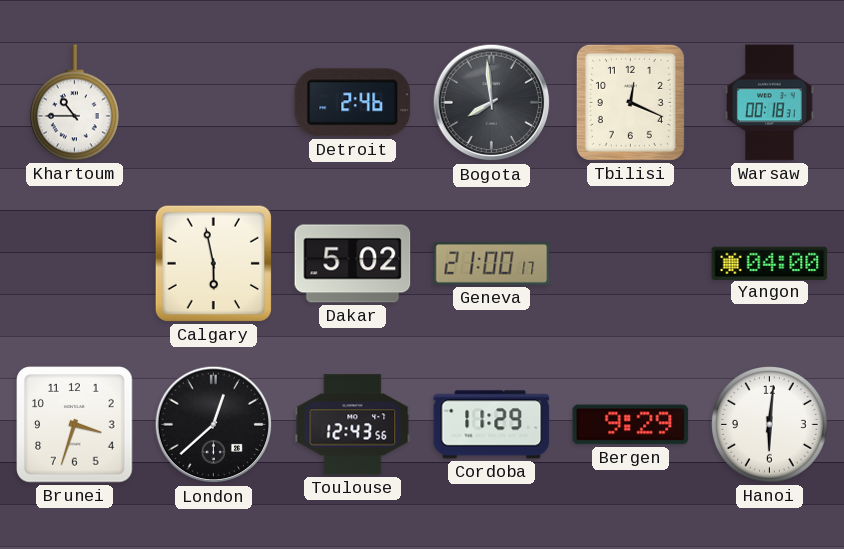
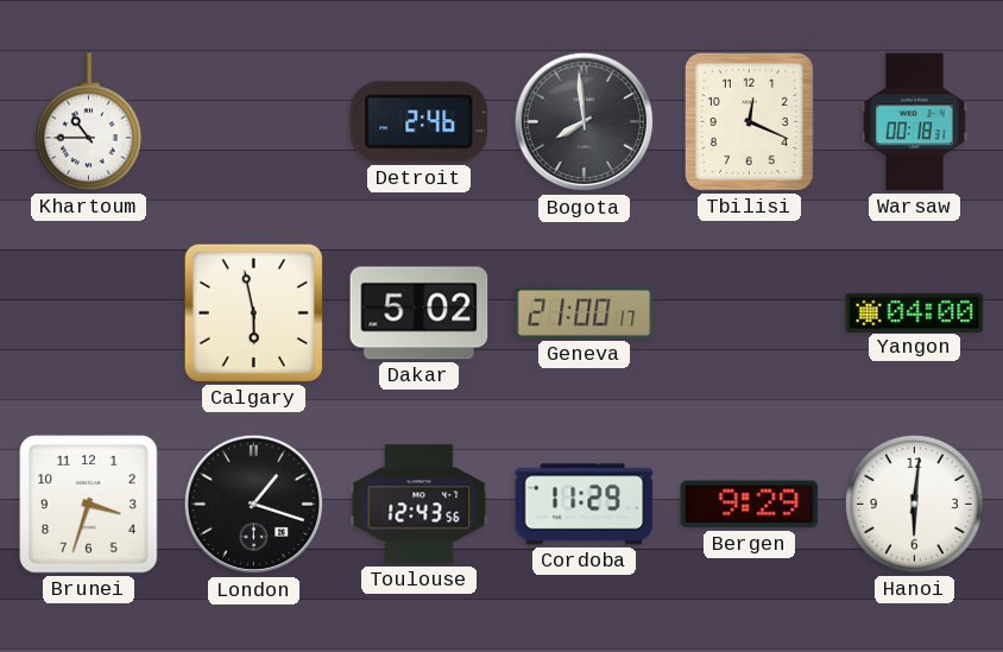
London: 12:38 -> 1:18
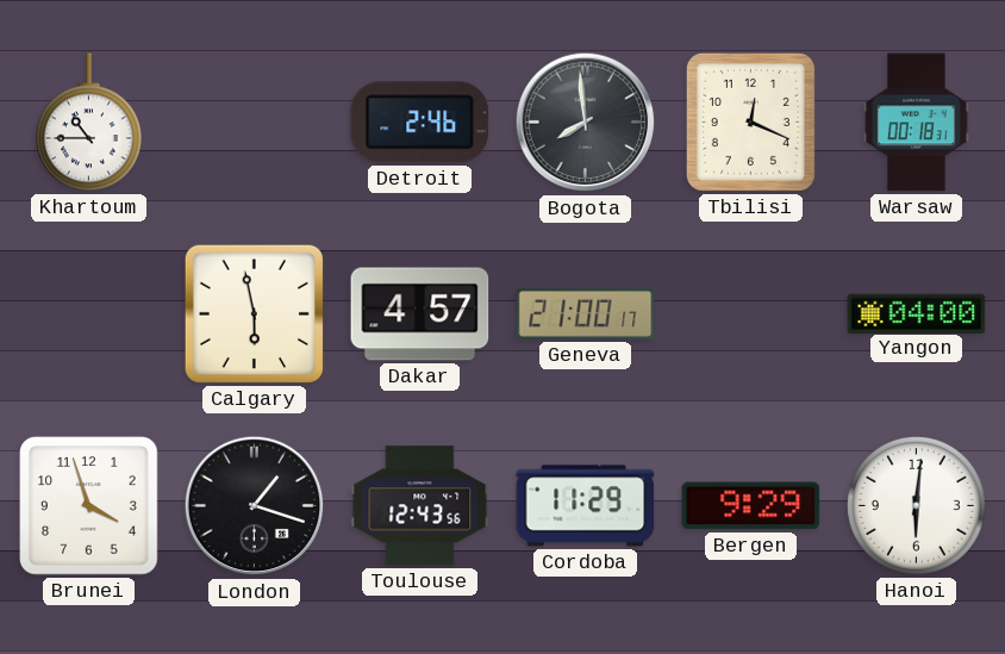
Dakar: 5:02 -> 4:57
Brunei: 3:33 -> 3:57
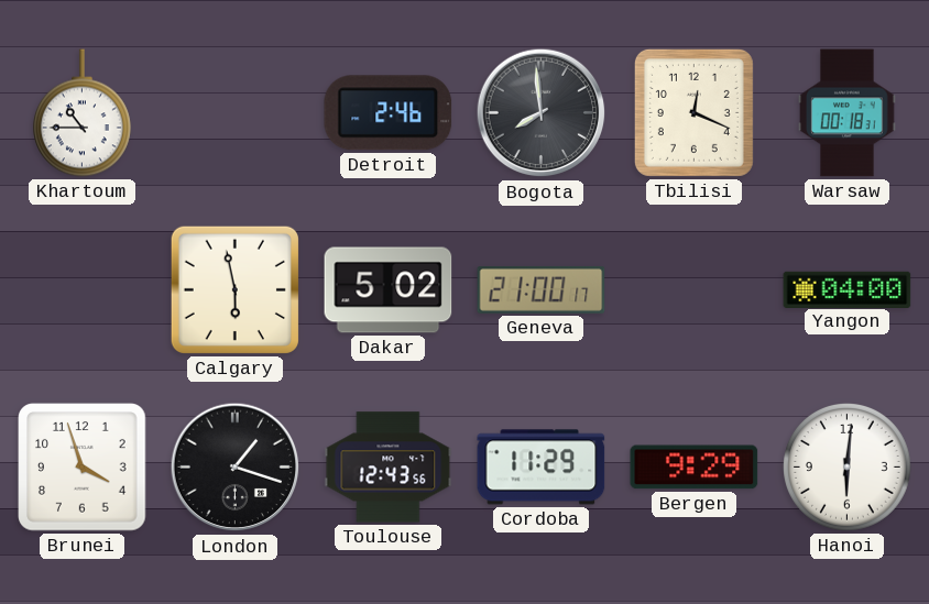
Dakar: 4:57 -> 5:02
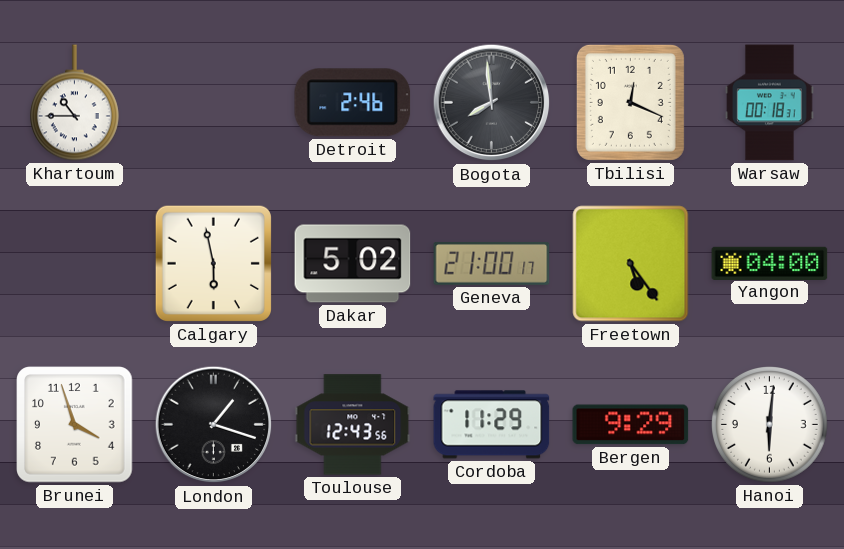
Freetown: none -> 5:24
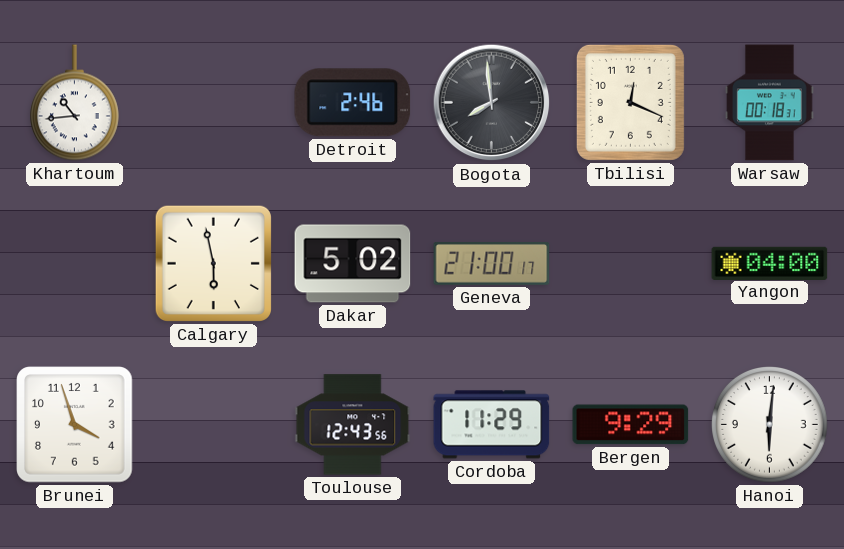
Khartoum: 10:45 -> 10:44
Freetown: 5:24 -> none
London: 1:18 -> none
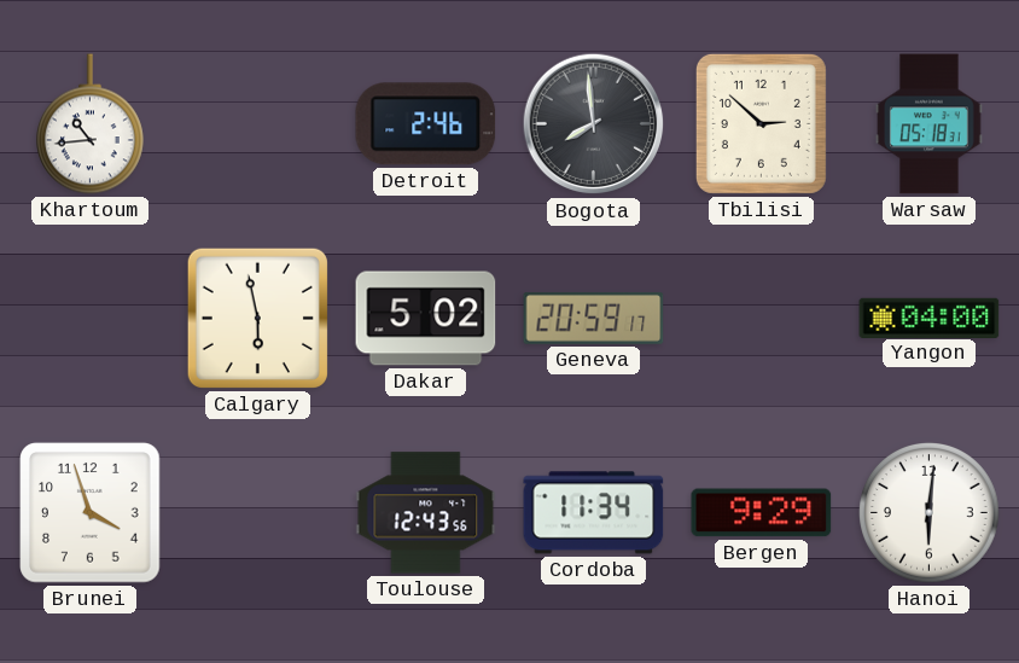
Tbilisi: 12:19 -> 2:52
Warsaw: 00:18 -> 05:18
Geneva: 21:00 -> 20:59
Cordoba: 11:29 -> 11:34
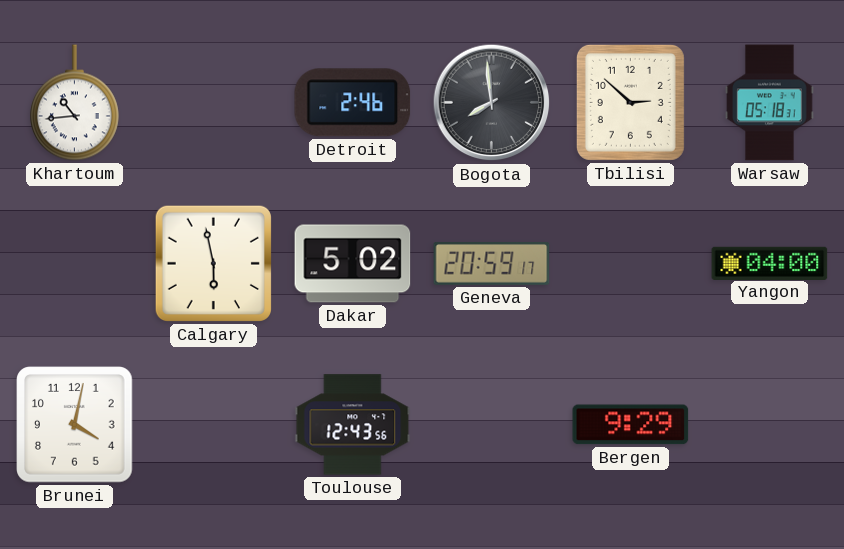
Brunei: 3:57 -> 4:02
Cordoba: 11:34 -> none
Hanoi: 6:01 -> none
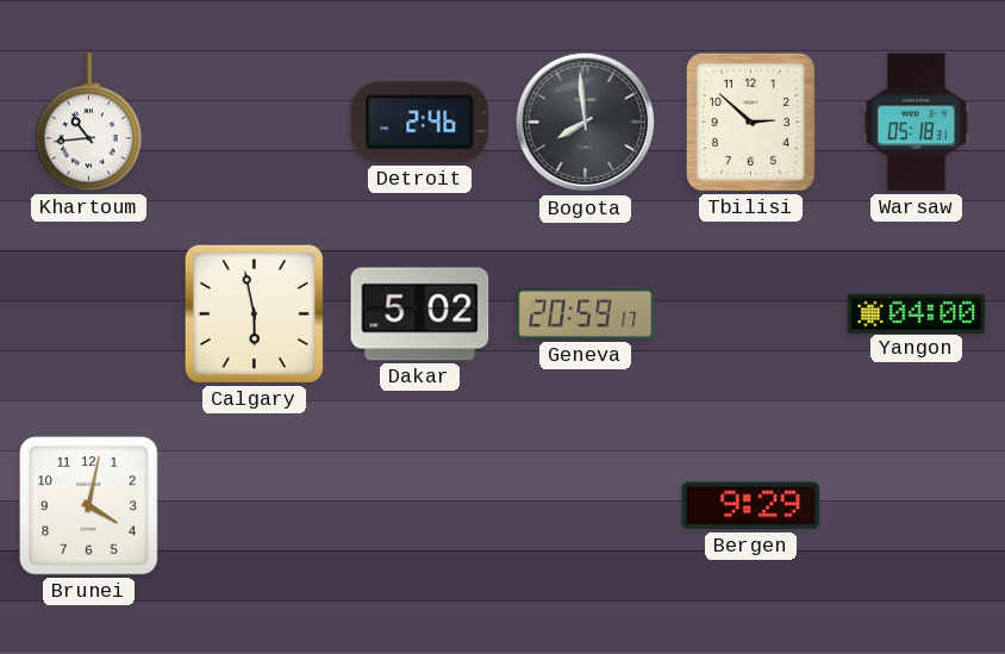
Toulouse: 12:43 -> none
